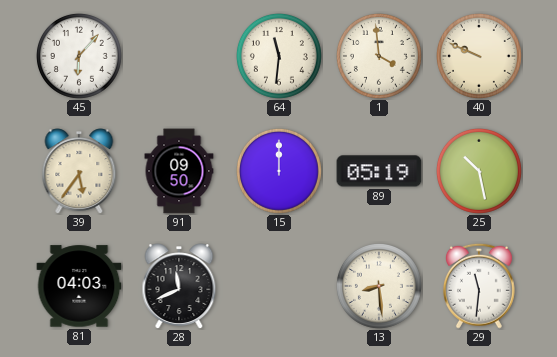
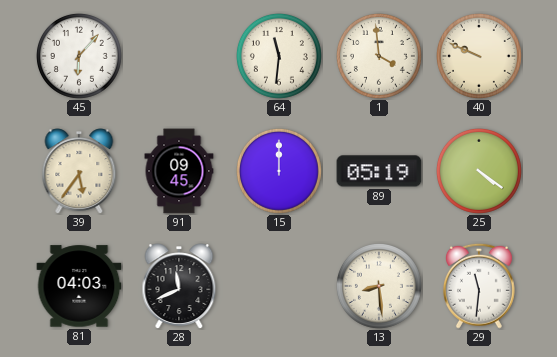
91: 09:50 -> 09:45
25: 10:28 -> 4:21
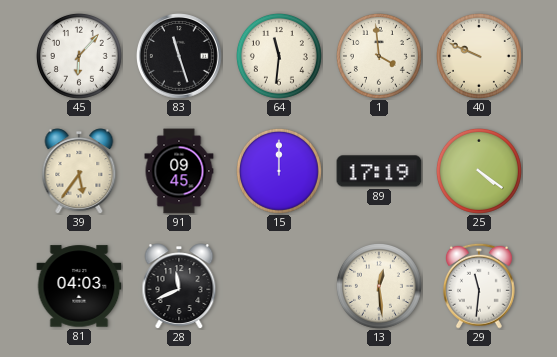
83: none -> 11:27
89: 05:19 -> 17:19
13: 8:29 -> 12:29
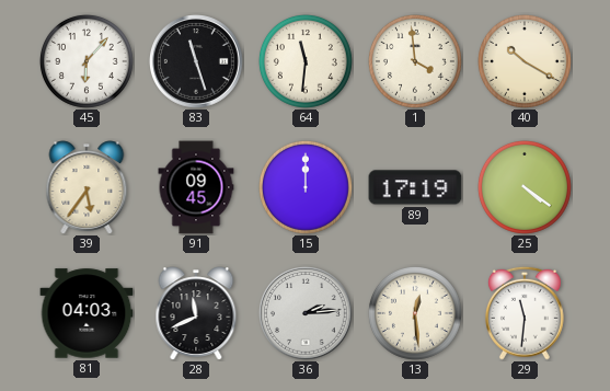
40: 9:49 -> 10:20
36: none -> 2:14
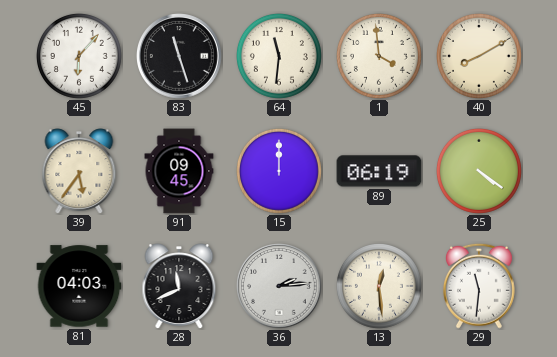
40: 10:20 -> 8:10
89: 17:19 -> 06:19
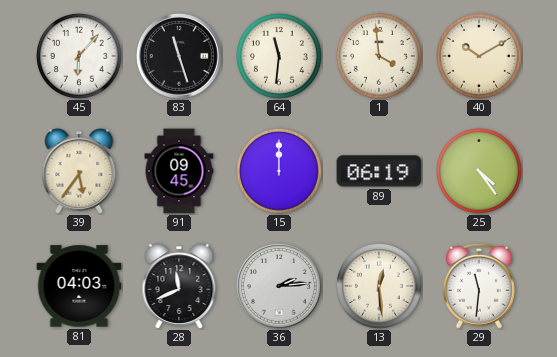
40: 8:10 -> 10:10
25: 4:21 -> 4:24
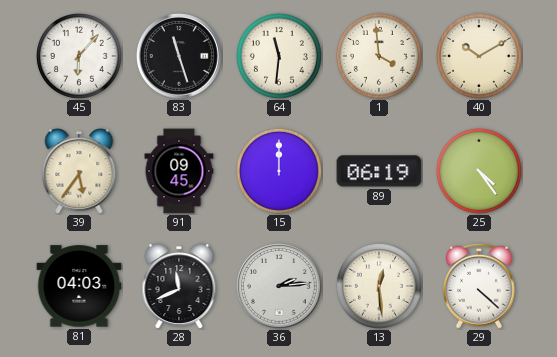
29: 11:31 -> 4:22
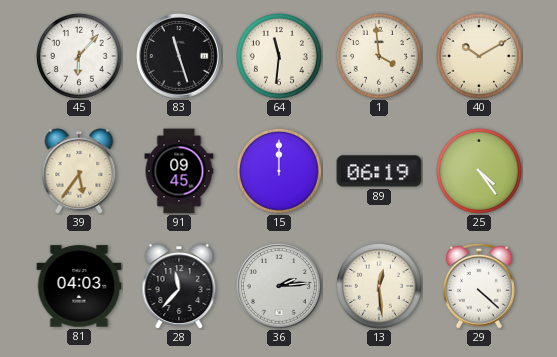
28: 11:41 -> 11:37
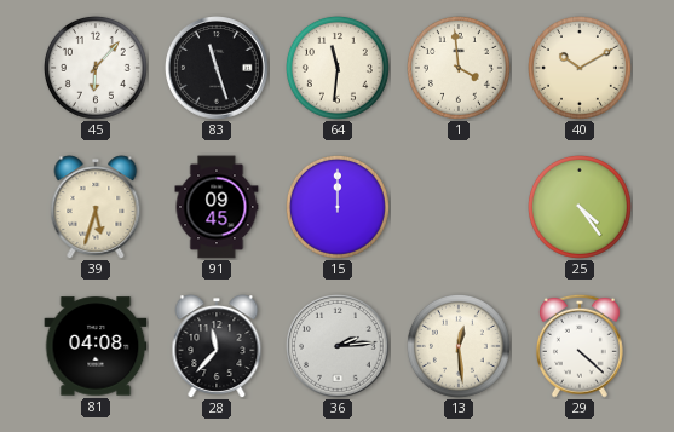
39: 5:36 -> 5:33
89: 06:19 -> none
81: 04:03 -> 04:08
